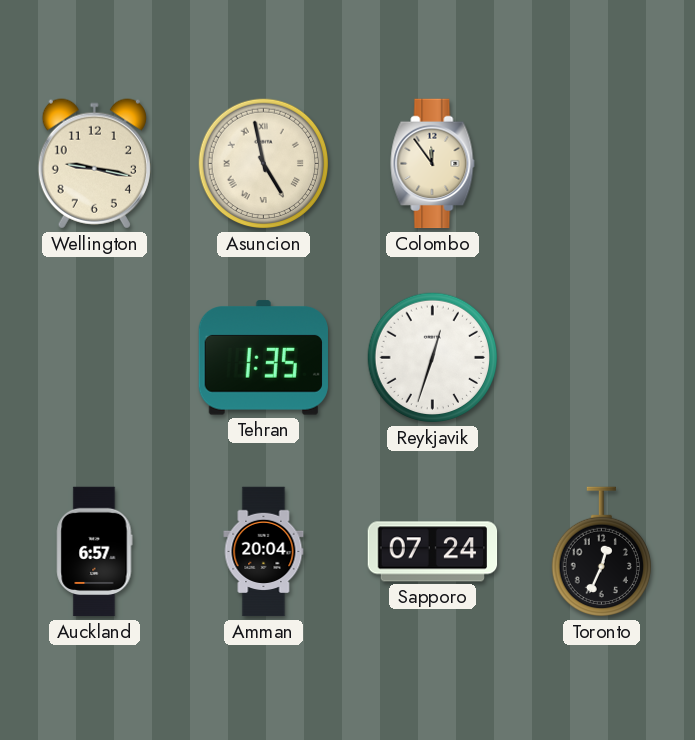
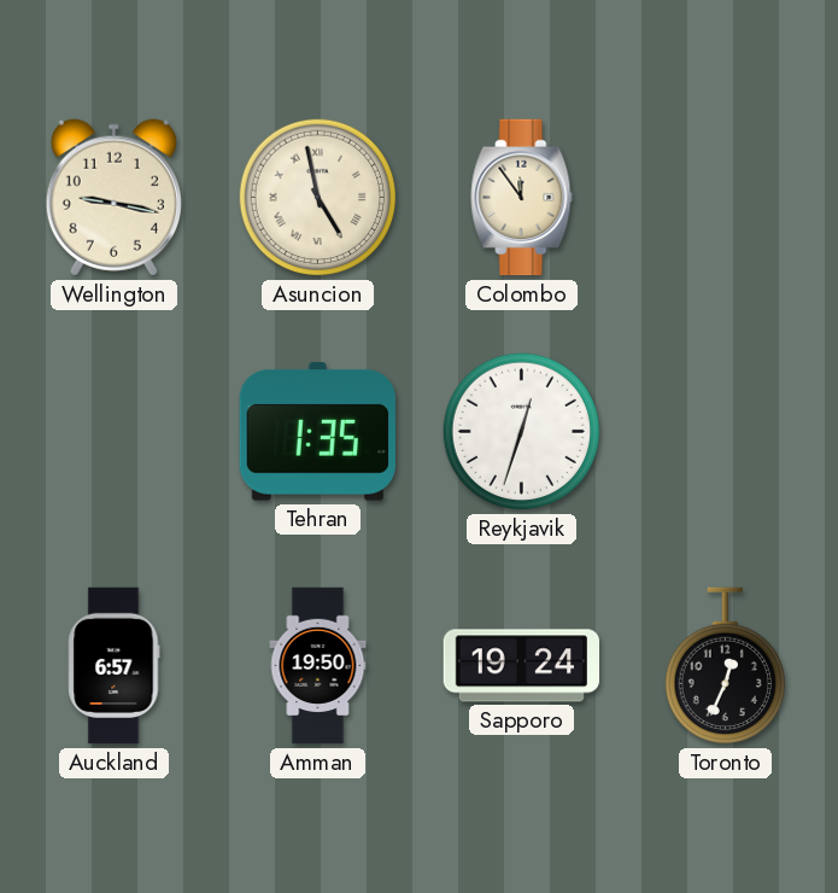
Amman: 20:04 -> 19:50
Sapporo: 07:24 -> 19:24
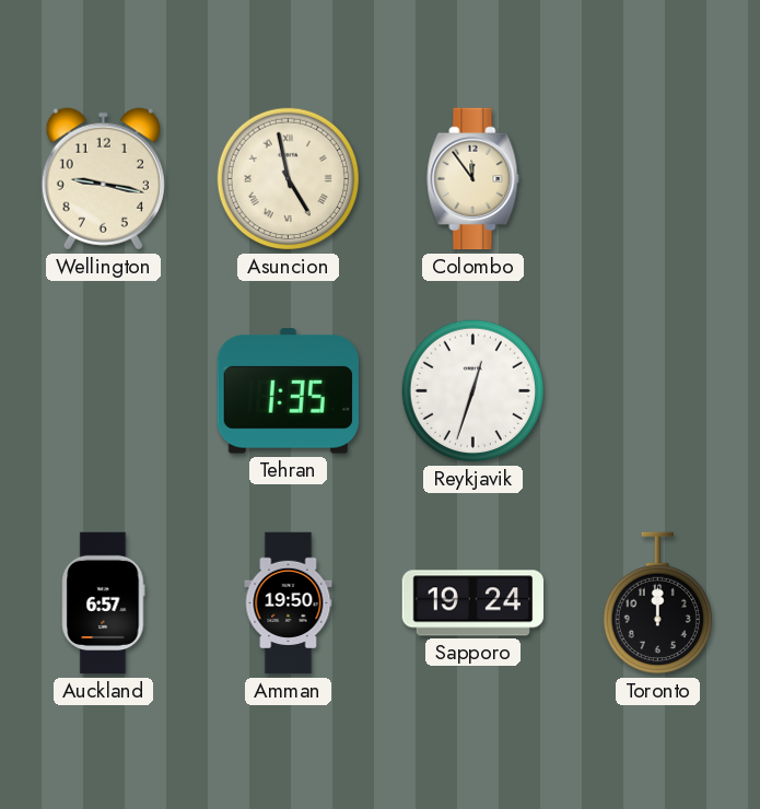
Toronto: 12:34 -> 12:00
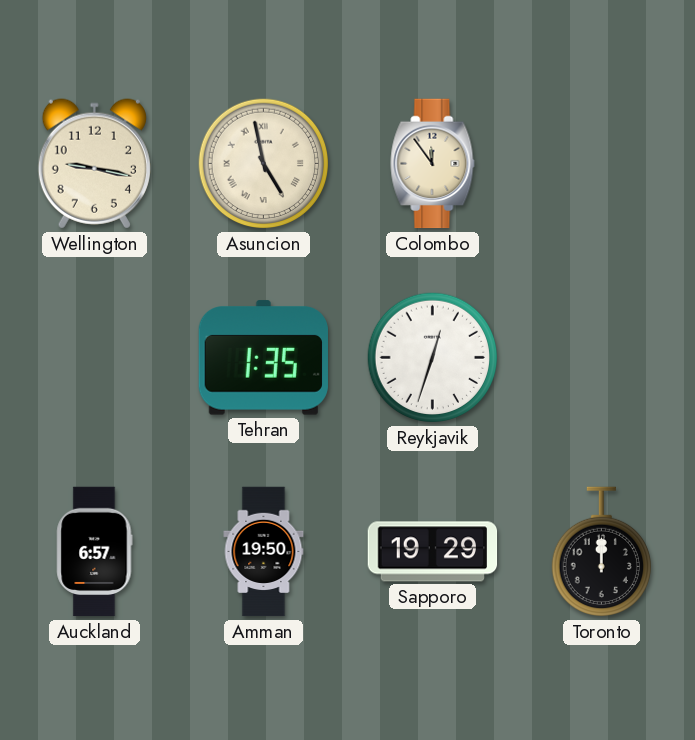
Sapporo: 19:24 -> 19:29
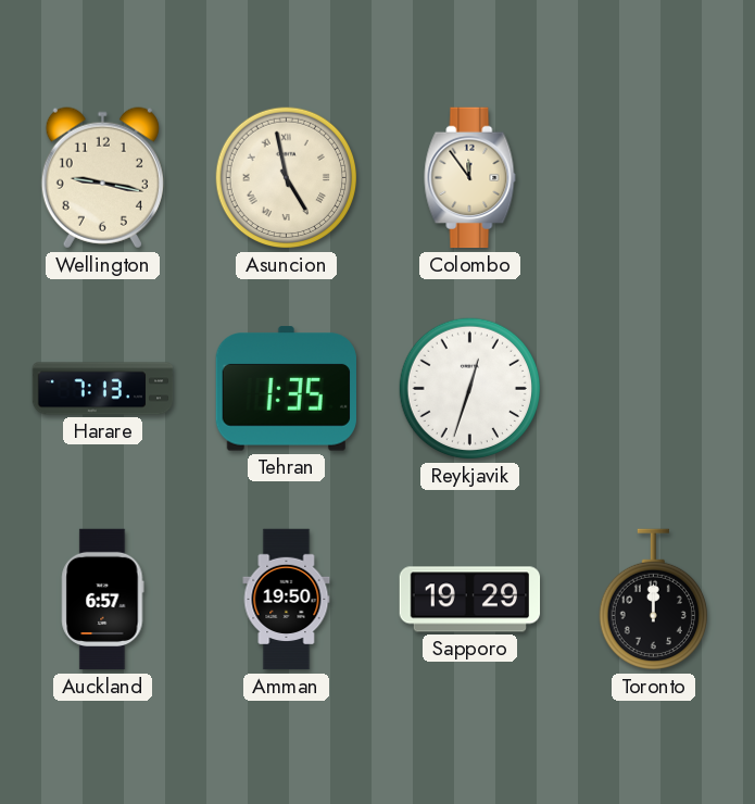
Harare: none -> 7:13
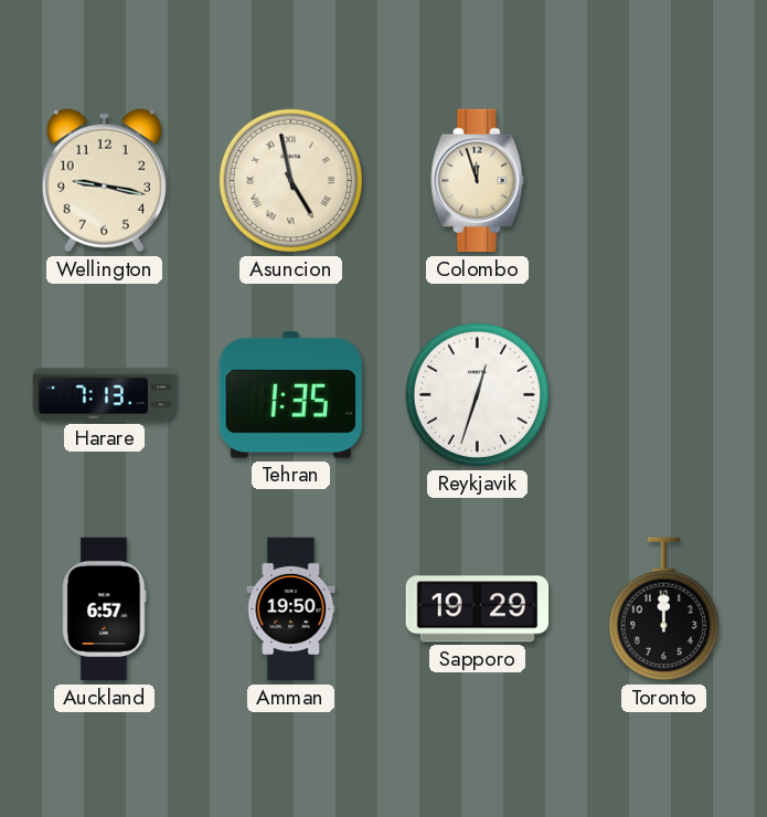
Colombo: 11:54 -> 11:57
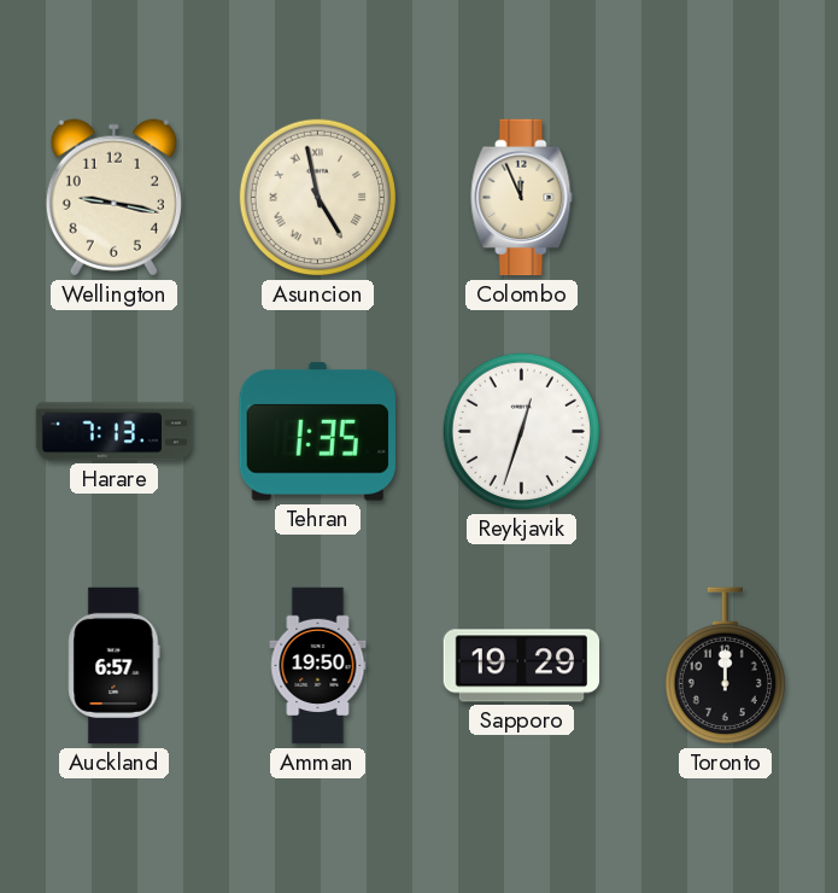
Colombo: 11:57 -> 11:56
